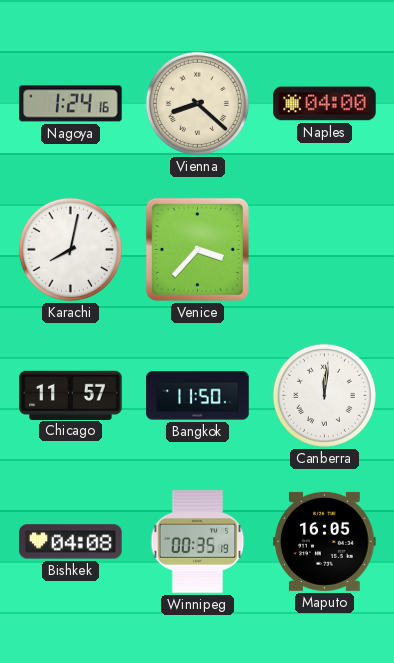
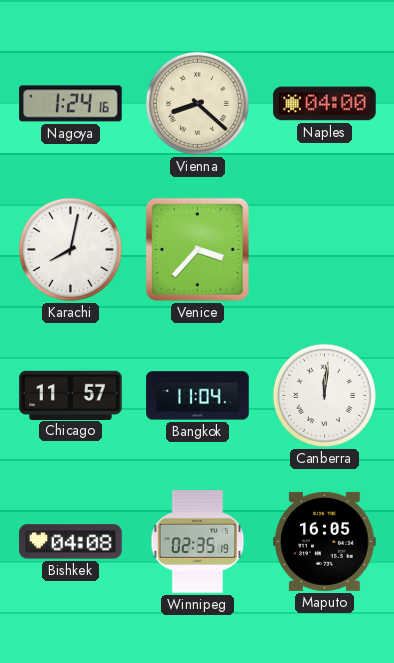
Bangkok: 11:50 -> 11:04
Winnipeg: 00:35 -> 02:35
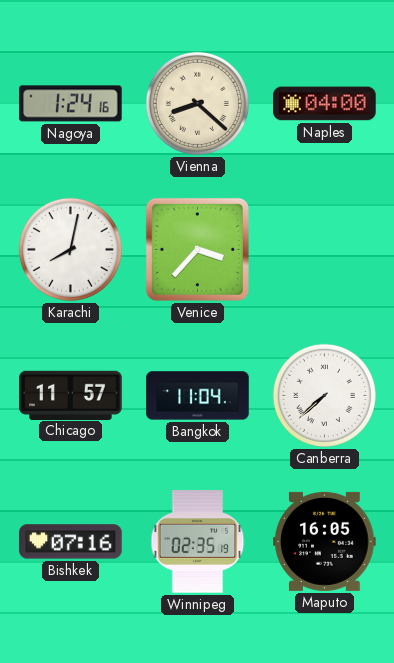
Canberra: 12:01 -> 7:38
Bishkek: 04:08 -> 07:16
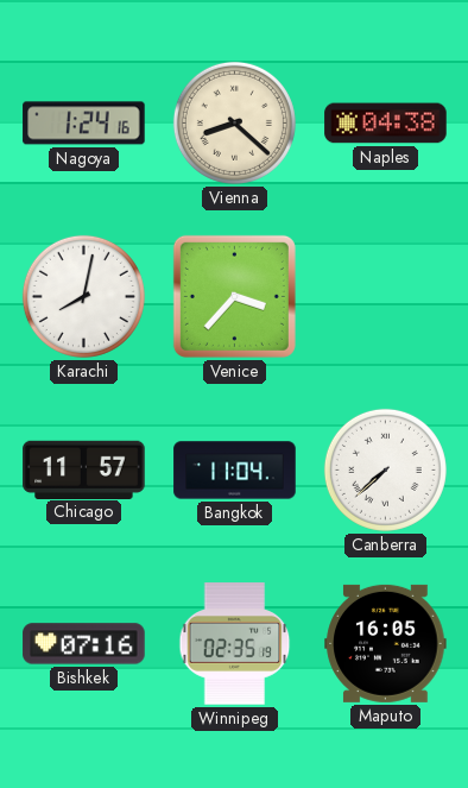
Naples: 04:00 -> 04:38
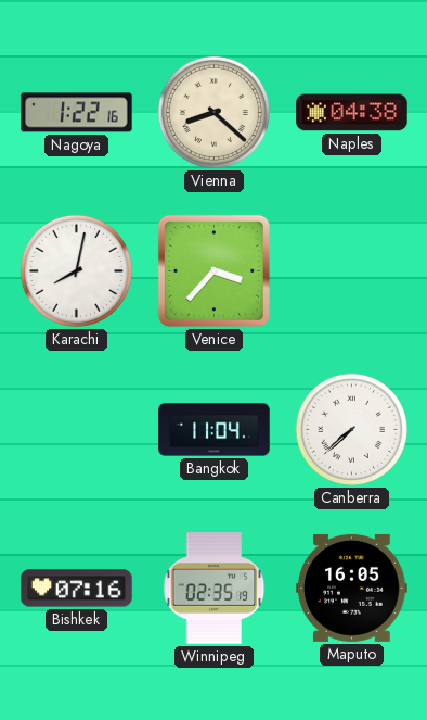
Nagoya: 1:24 -> 1:22
Chicago: 11:57 -> none
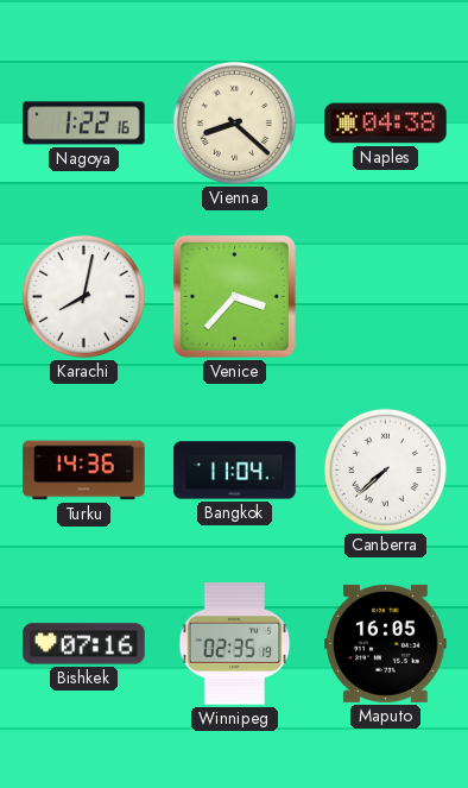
Turku: none -> 14:36
